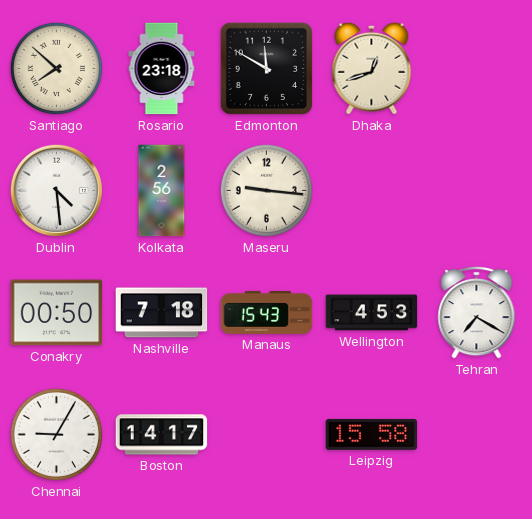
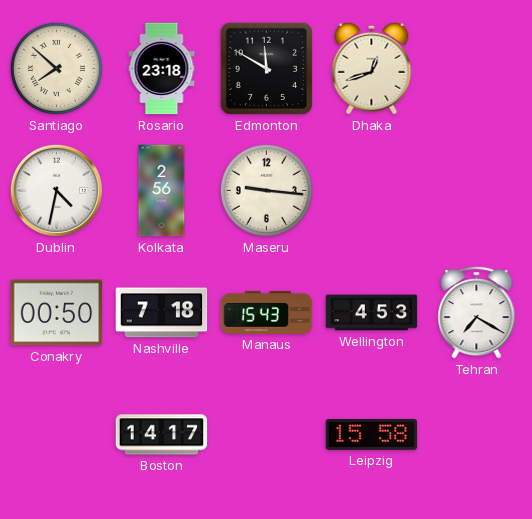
Dublin: 4:29 -> 4:32
Chennai: 9:05 -> none
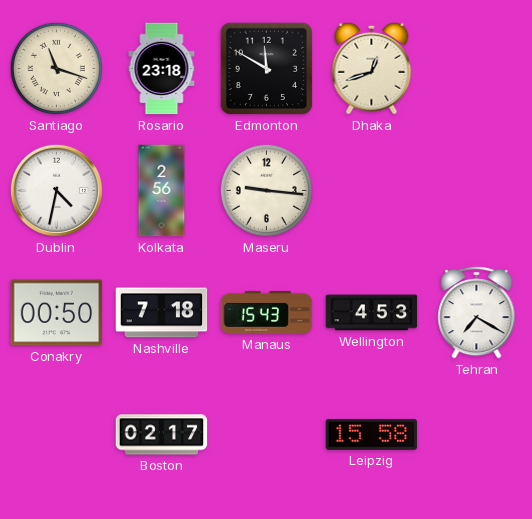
Santiago: 7:52 -> 11:18
Boston: 14:17 -> 02:17
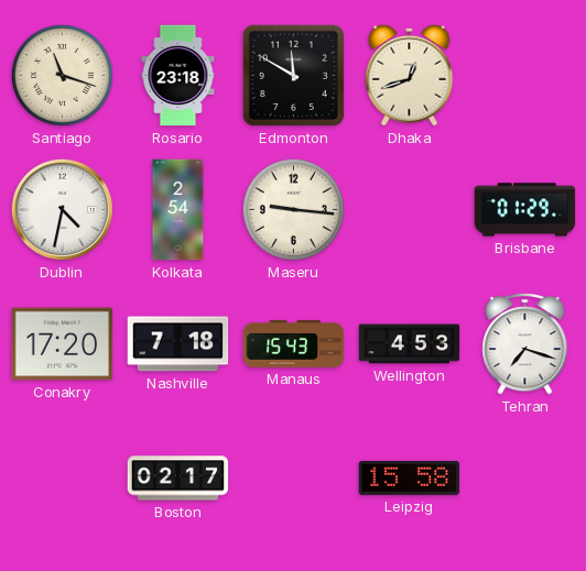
Kolkata: 2:56 -> 2:54
Brisbane: none -> 01:29
Conakry: 00:50 -> 17:20
Tehran: 7:20 -> 7:18
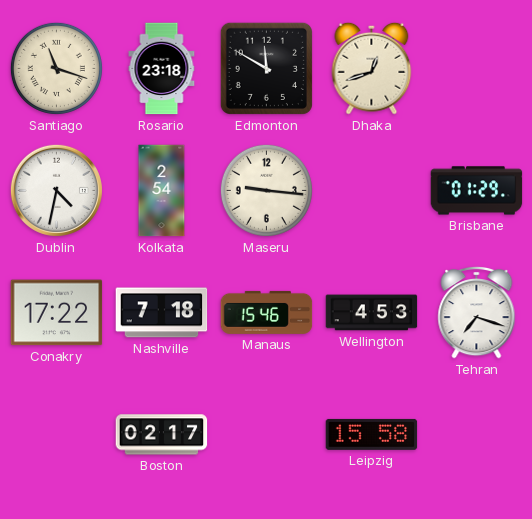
Conakry: 17:20 -> 17:22
Manaus: 15:43 -> 15:46
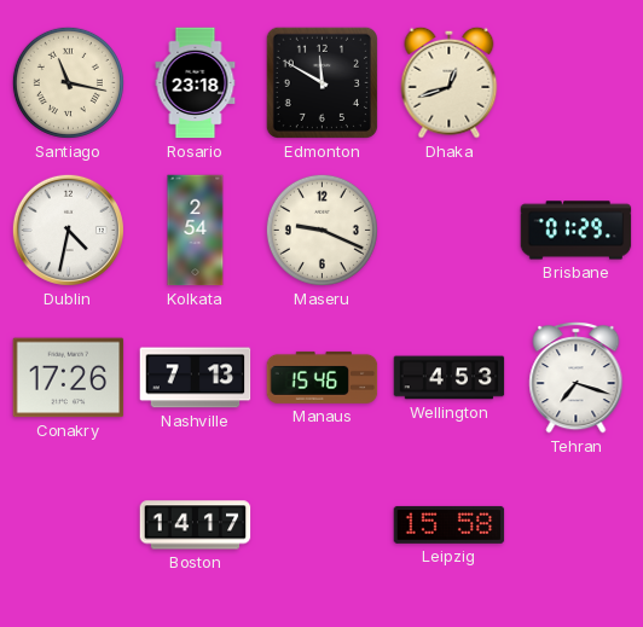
Santiago: 11:18 -> 11:17
Maseru: 9:16 -> 9:19
Conakry: 17:22 -> 17:26
Nashville: 7:18 -> 7:13
Boston: 02:17 -> 14:17
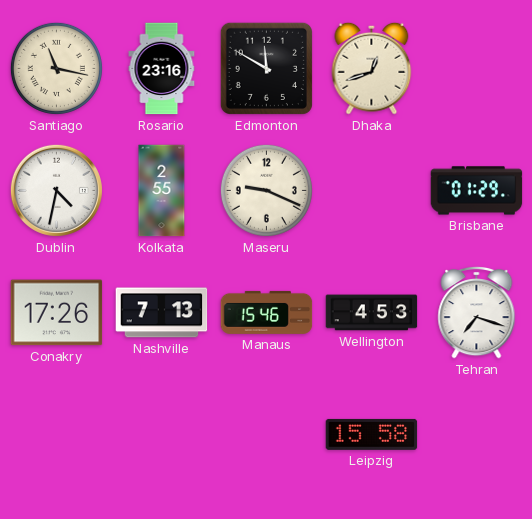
Rosario: 23:18 -> 23:16
Kolkata: 2:54 -> 2:55
Boston: 14:17 -> none
